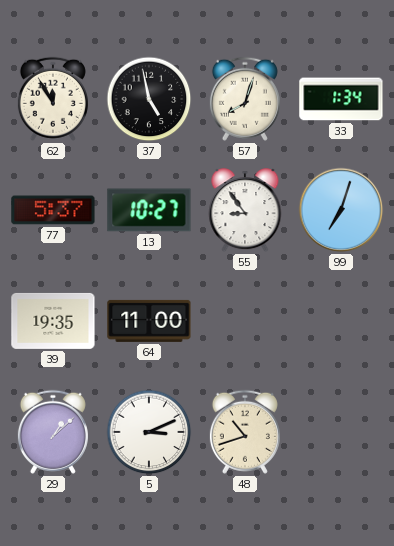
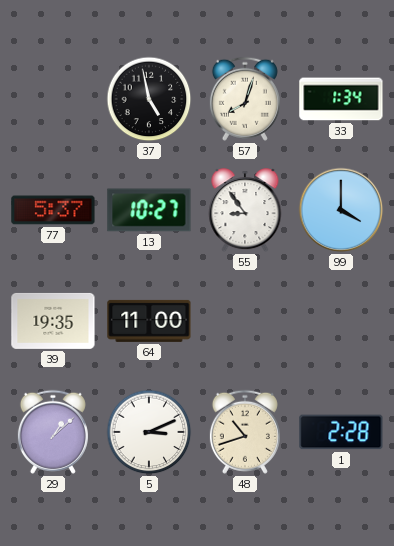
62: 11:55 -> none
99: 7:03 -> 4:00
1: none -> 2:28
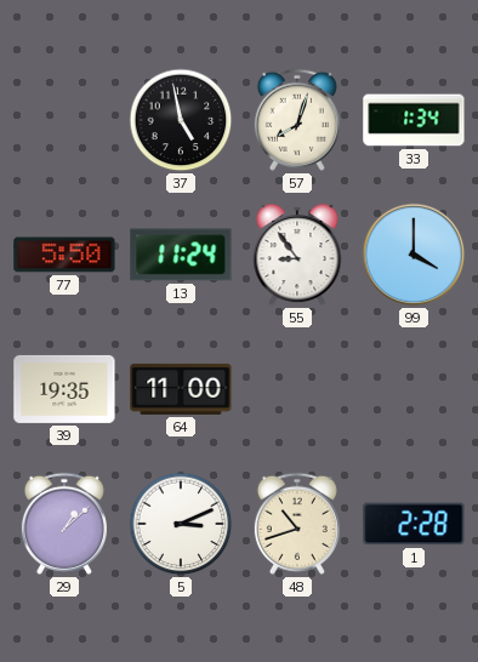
77: 5:37 -> 5:50
13: 10:27 -> 11:24
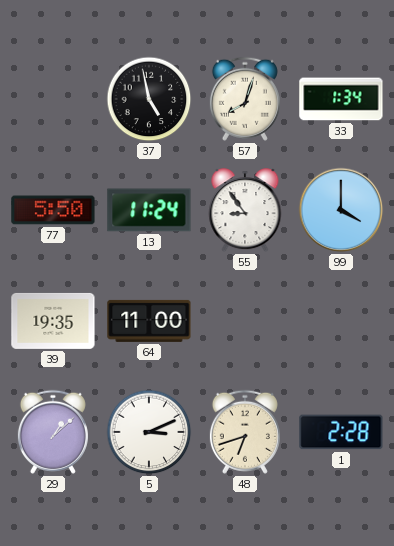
48: 10:42 -> 6:42
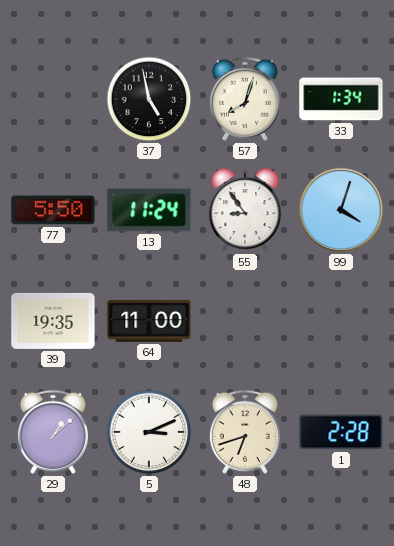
99: 4:00 -> 4:03
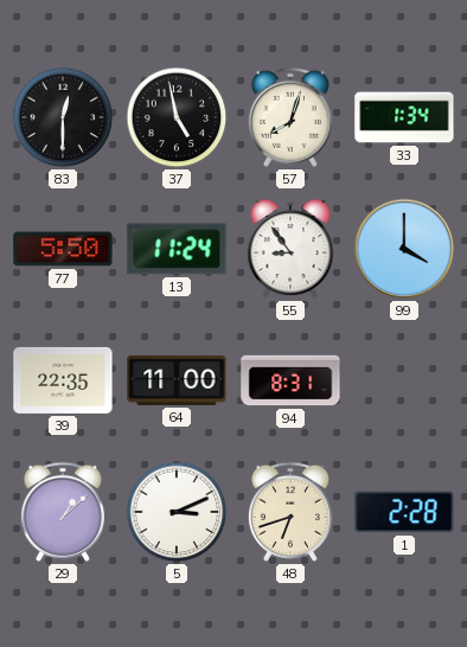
83: none -> 12:30
99: 4:03 -> 4:00
39: 19:35 -> 22:35
94: none -> 8:31
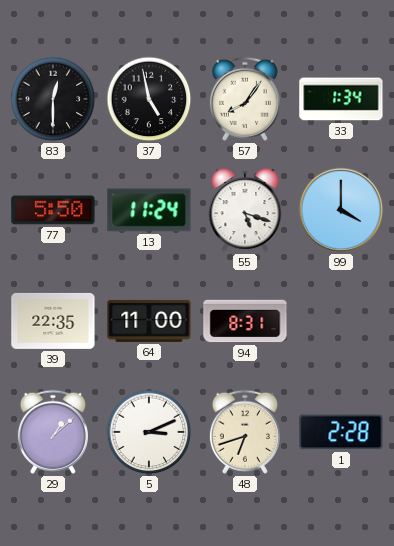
57: 8:03 -> 8:06
55: 8:54 -> 5:18
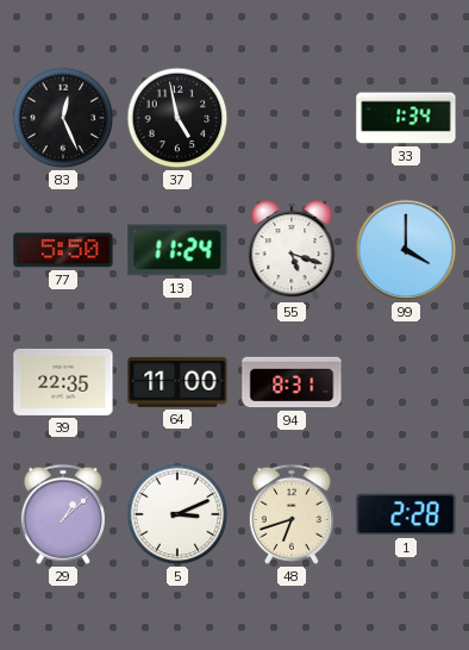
83: 12:30 -> 12:26
57: 8:06 -> none
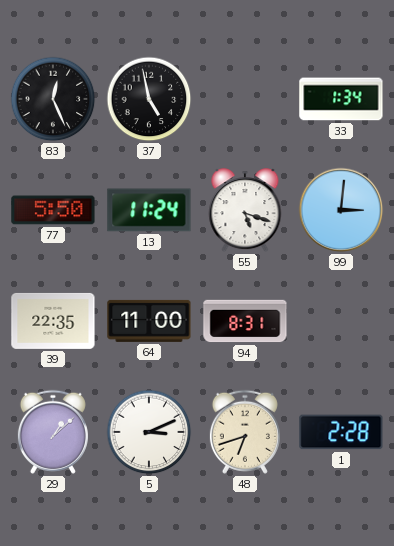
99: 4:00 -> 3:01
